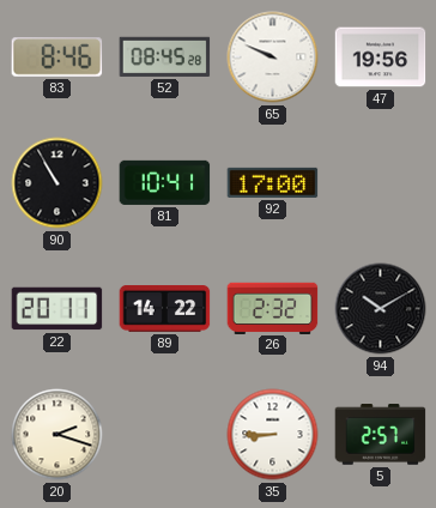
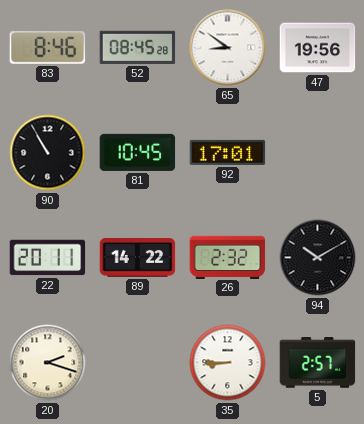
65: 9:49 -> 8:51
81: 10:41 -> 10:45
92: 17:00 -> 17:01
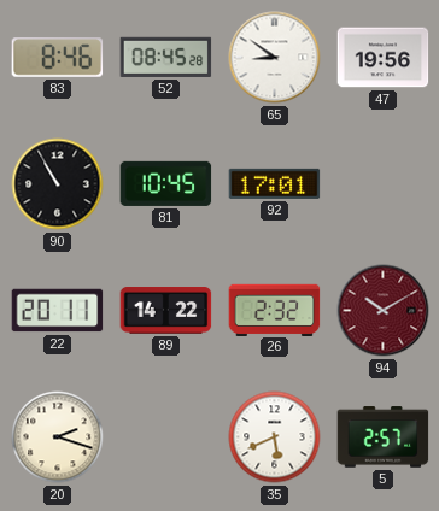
94 dial: black -> burgundy
35: 8:45 -> 5:41
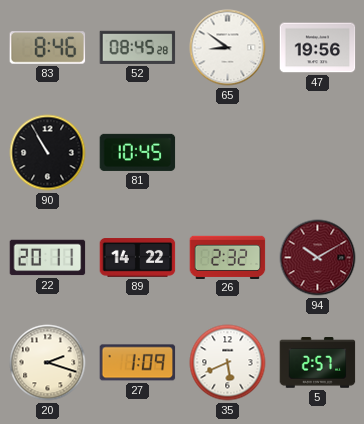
92: 17:01 -> none
27: none -> 1:09
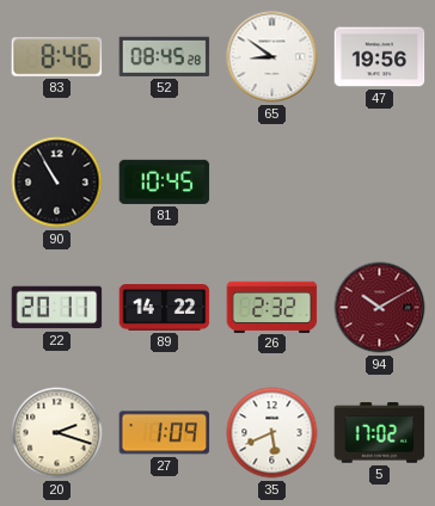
5: 2:57 -> 17:02
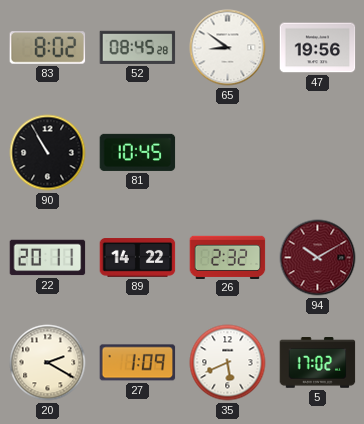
83: 8:46 -> 8:02
20: 2:18 -> 2:20
